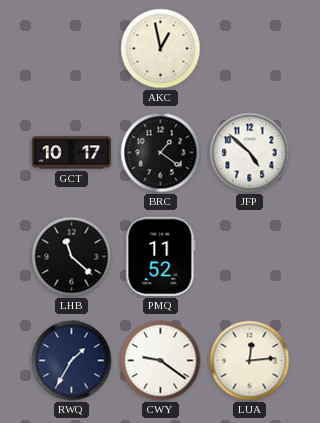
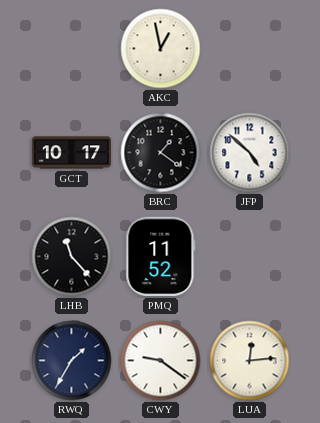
LHB: 11:22 -> 11:23
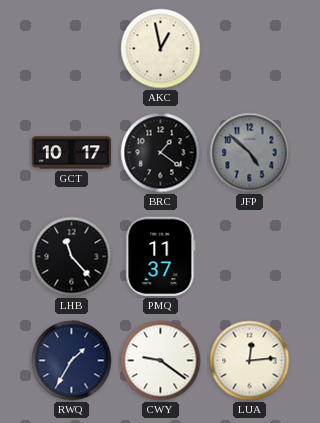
JFP dial: white -> grey
PMQ: 11:52 -> 11:37
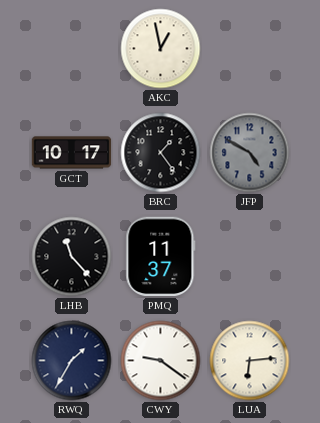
BRC: 1:21 -> 1:24
JFP: 4:52 -> 4:50
LUA: 12:14 -> 6:14
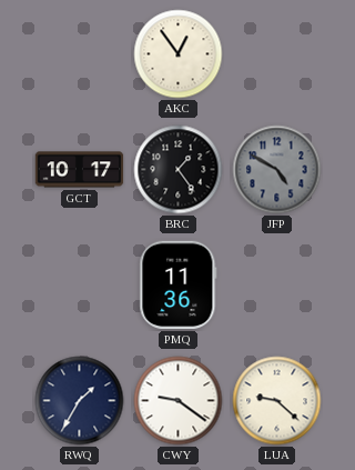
AKC: 12:58 -> 12:54
LHB: 11:23 -> none
PMQ: 11:37 -> 11:36
LUA: 6:14 -> 9:22
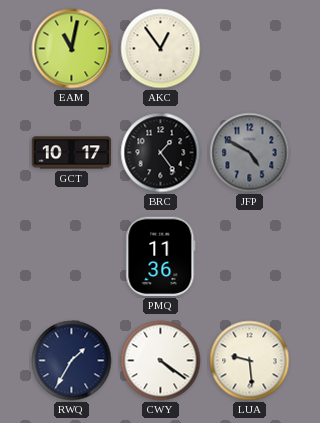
EAM: none -> 11:02
CWY: 9:21 -> 4:21
LUA: 9:22 -> 9:29
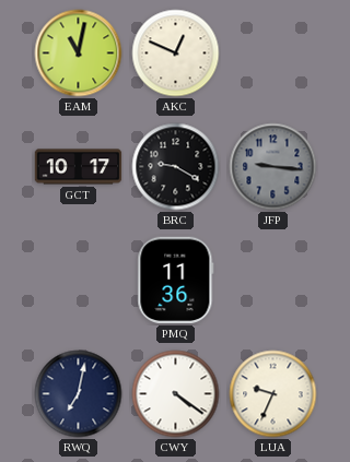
AKC: 12:54 -> 12:49
BRC: 1:24 -> 9:20
JFP: 4:50 -> 9:16
RWQ: 1:35 -> 7:02
LUA: 9:29 -> 9:34
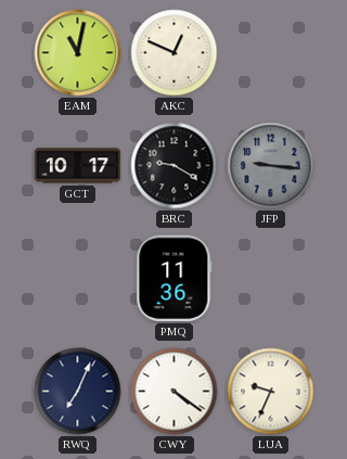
RWQ: 7:02 -> 7:04
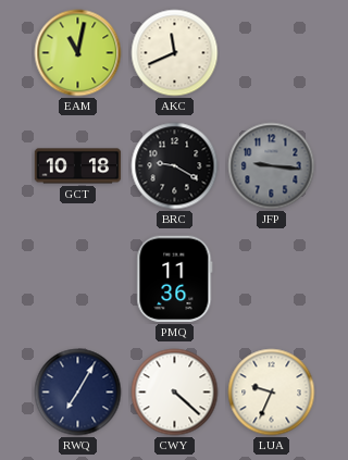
AKC: 12:49 -> 11:41
GCT: 10:17 -> 10:18
RWQ: 7:04 -> 7:05
CWY: 4:21 -> 4:22
